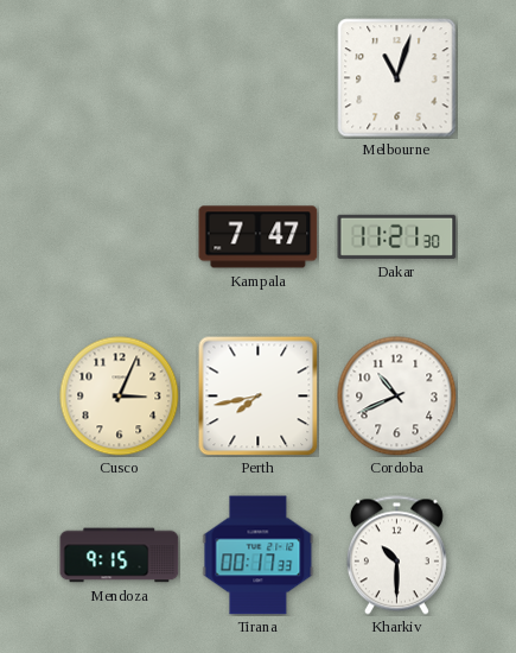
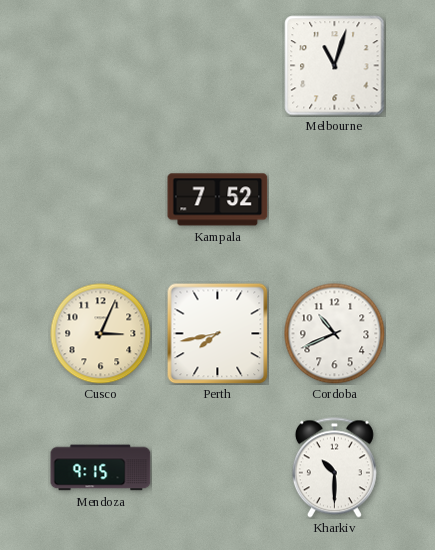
Kampala: 7:47 -> 7:52
Dakar: 11:21 -> none
Tirana: 00:17 -> none
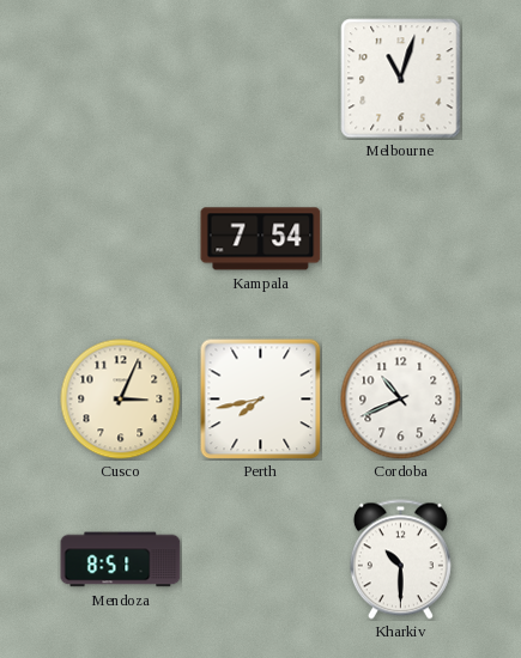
Kampala: 7:52 -> 7:54
Mendoza: 9:15 -> 8:51
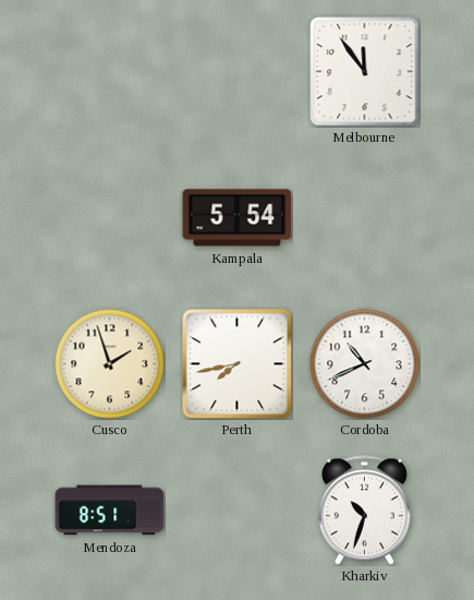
Melbourne: 11:03 -> 11:54
Kampala: 7:54 -> 5:54
Cusco: 3:04 -> 1:57
Kharkiv: 10:30 -> 10:33
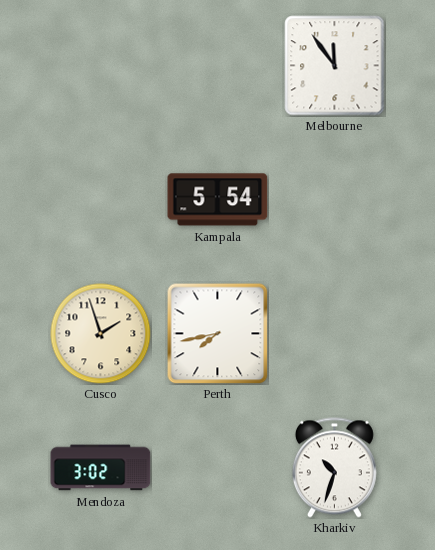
Cordoba: 10:41 -> none
Mendoza: 8:51 -> 3:02
